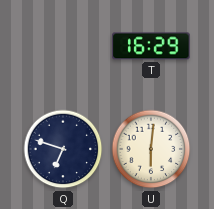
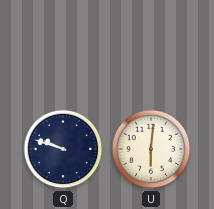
T: 16:29 -> none
Q: 6:48 -> 9:48
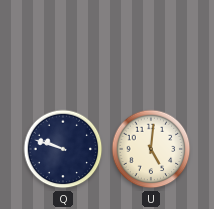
U: 6:01 -> 5:01
